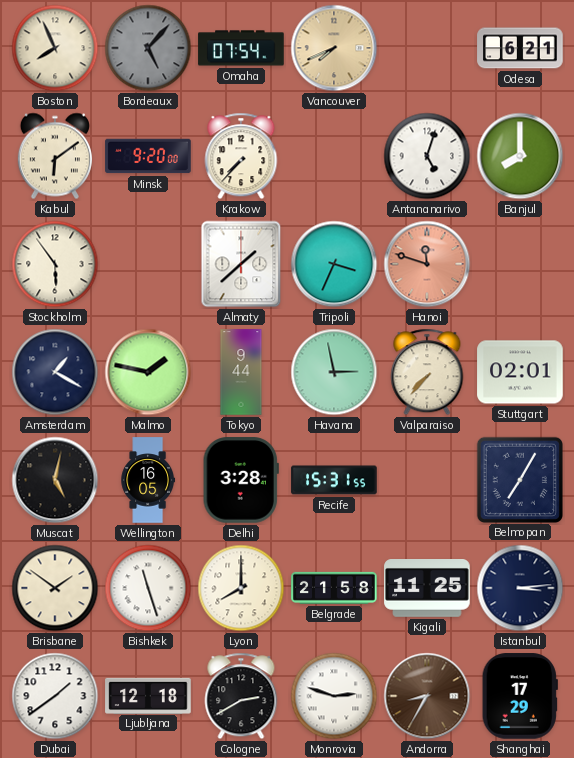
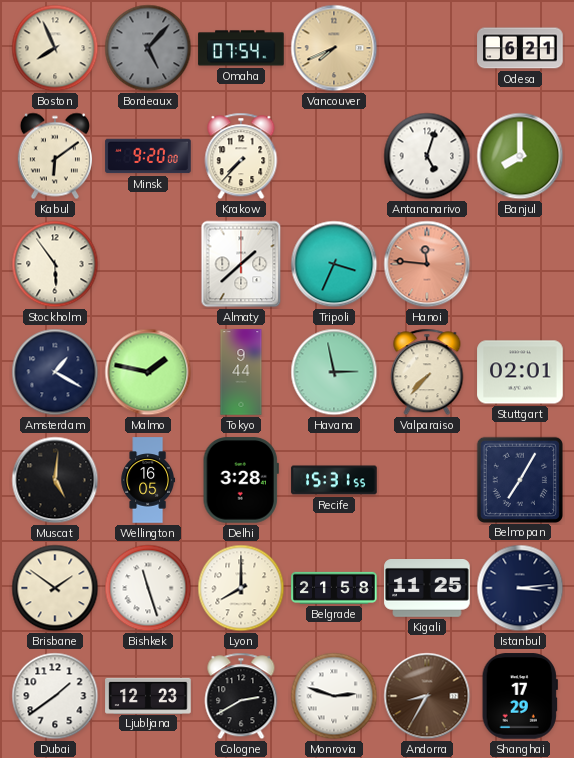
Hanoi: 11:48 -> 11:46
Muscat: 5:02 -> 5:01
Ljubljana: 12:18 -> 12:23
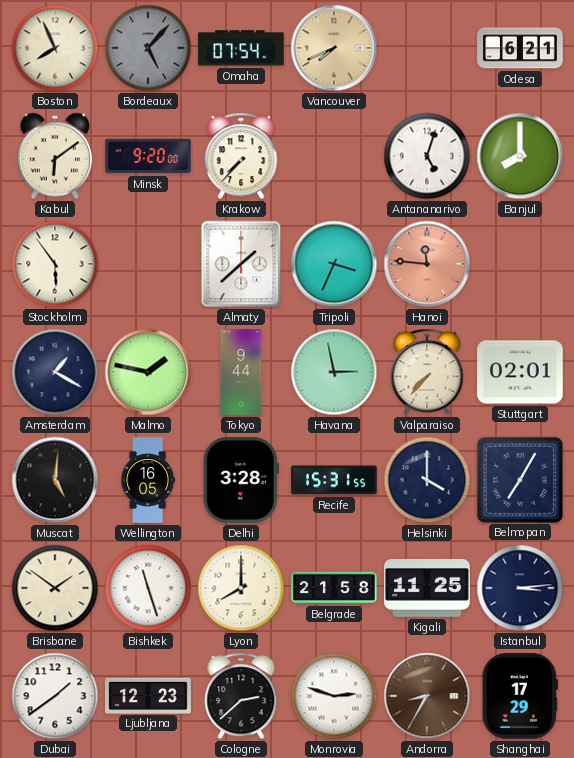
Helsinki: none -> 4:00
Cologne: 2:40 -> 2:38
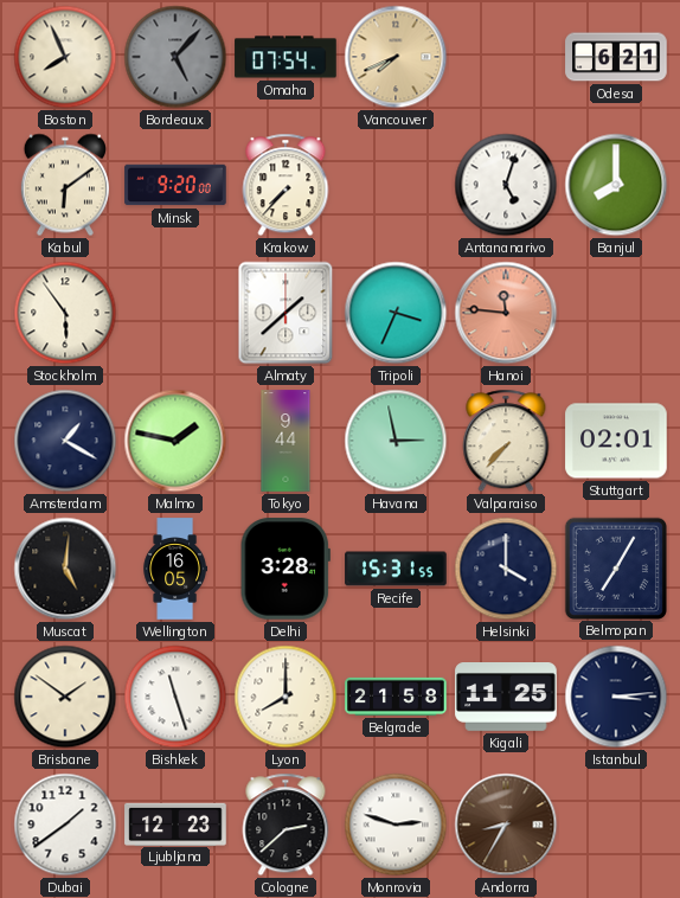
Shanghai: 17:29 -> none
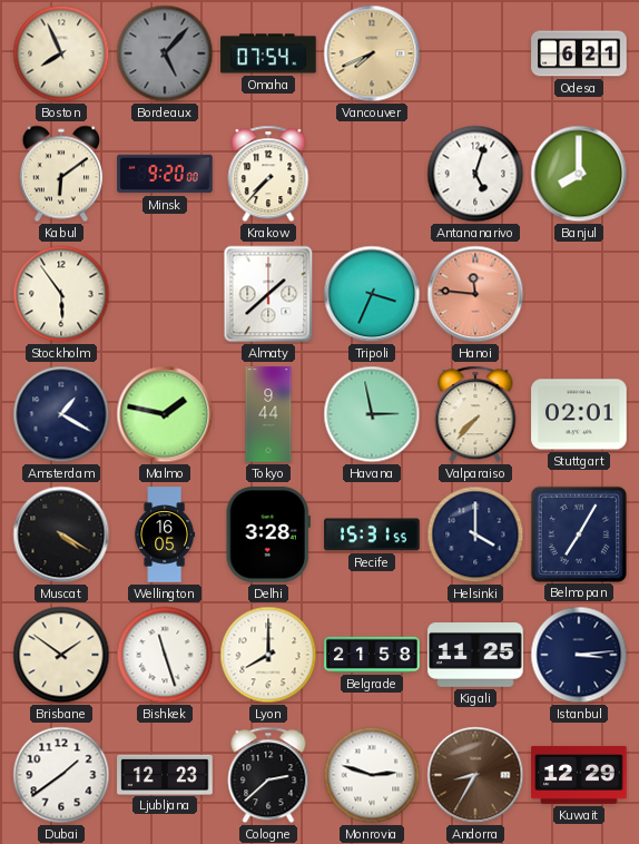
Muscat: 5:01 -> 4:20
Kuwait: none -> 12:29
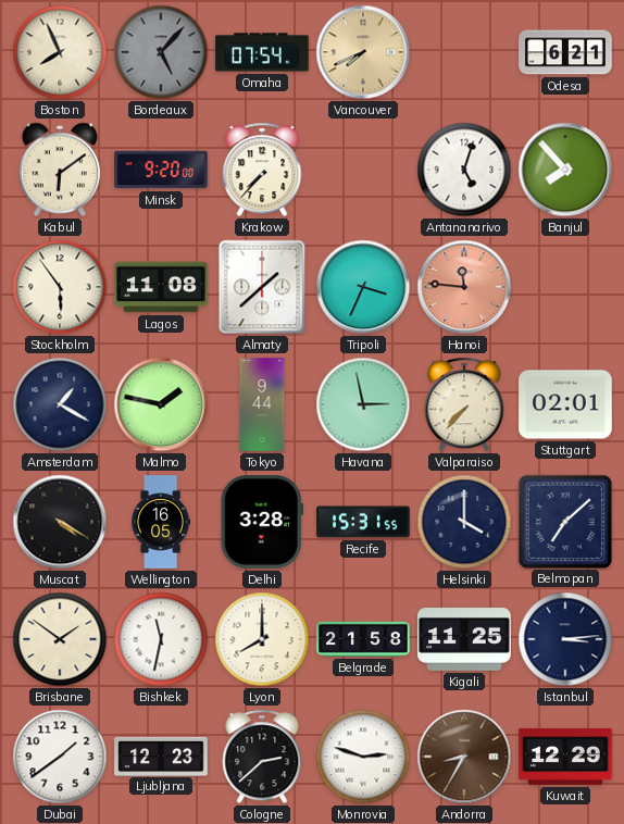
Banjul: 8:00 -> 7:53
Lagos: none -> 11:08
Belmopan: 7:05 -> 7:08
Bishkek: 11:27 -> 11:32
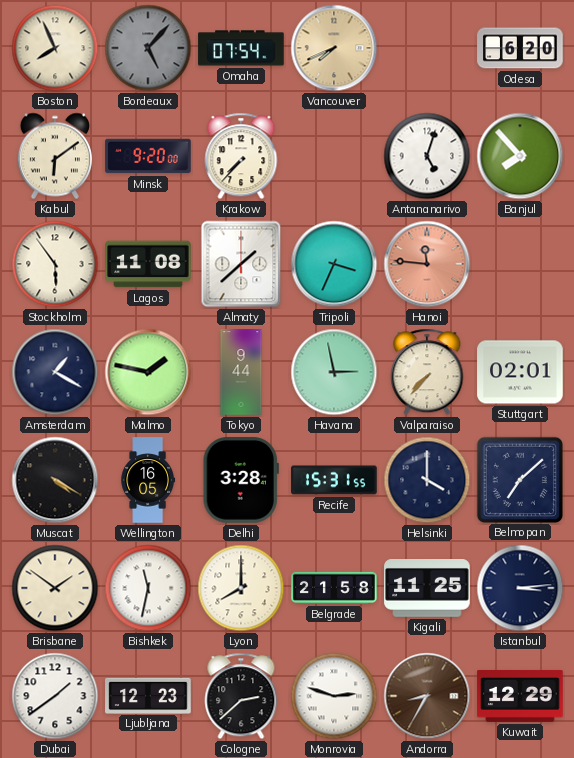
Odesa: 6:21 -> 6:20
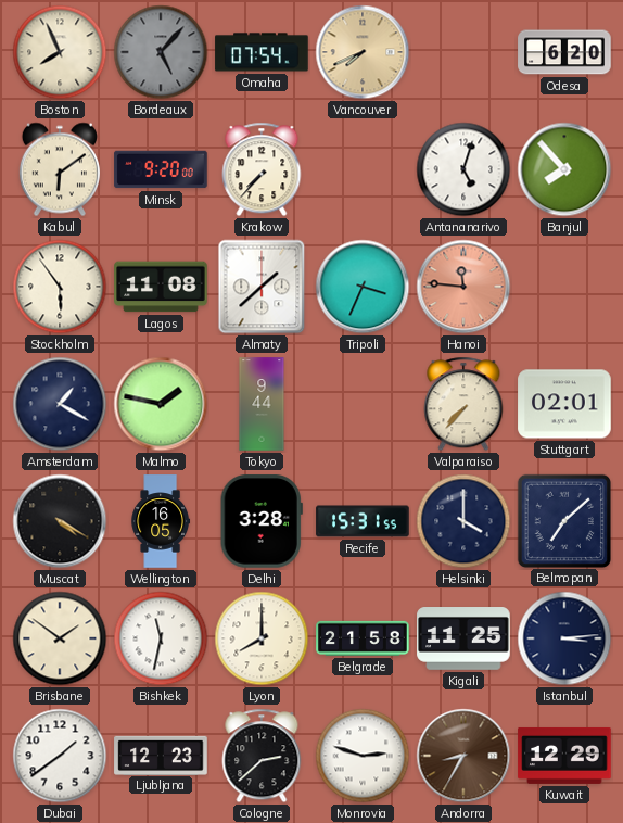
Havana: 2:58 -> none
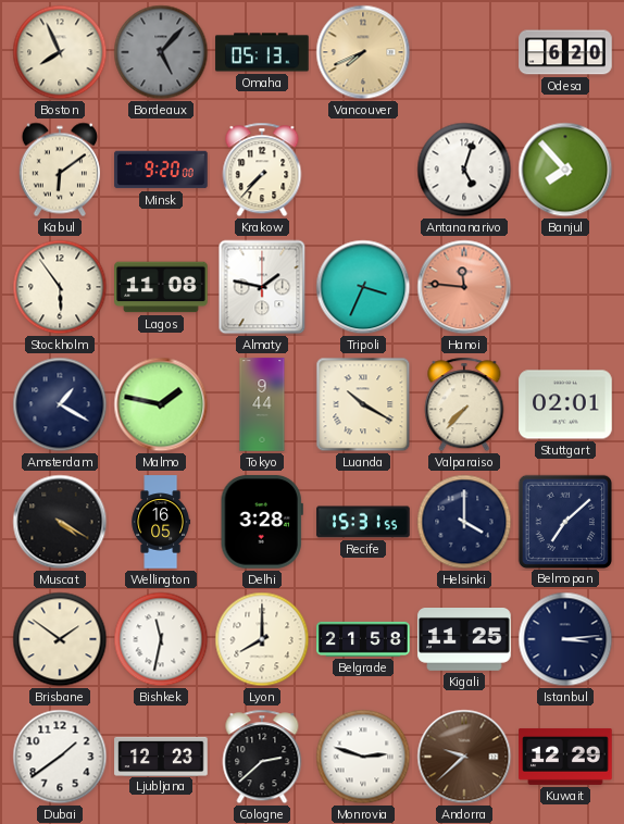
Omaha: 07:54 -> 05:13
Almaty: 1:38 -> 1:47
Luanda: none -> 10:20
Andorra: 8:35 -> 9:38
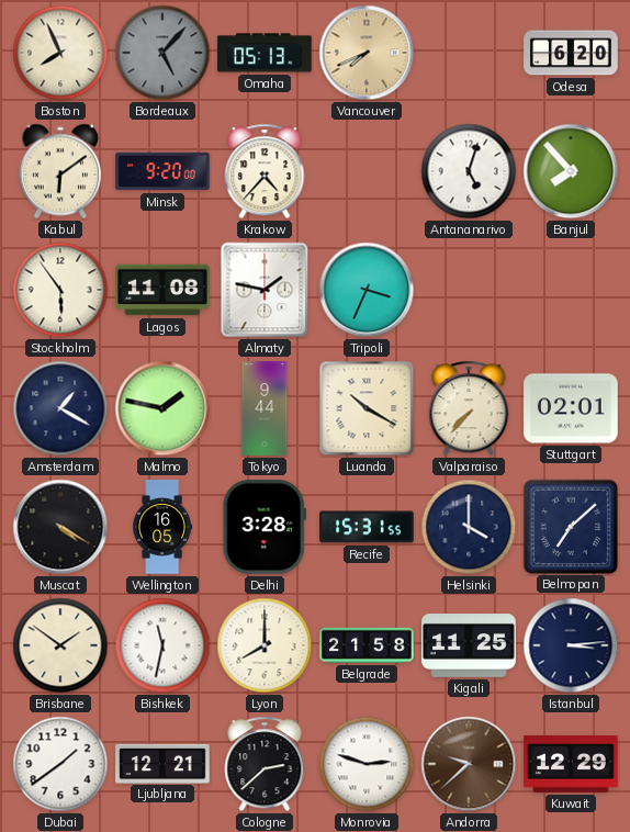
Krakow: 7:37 -> 4:37
Hanoi: 11:46 -> none
Ljubljana: 12:23 -> 12:21
